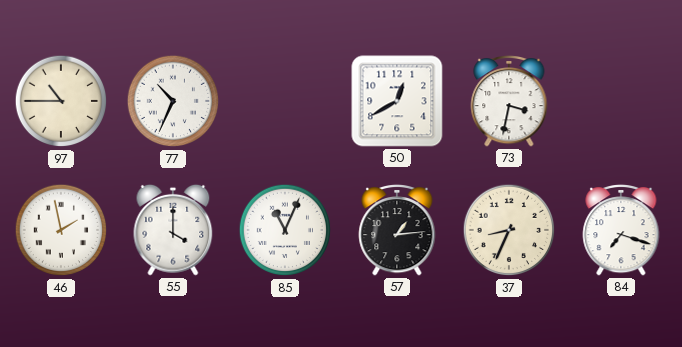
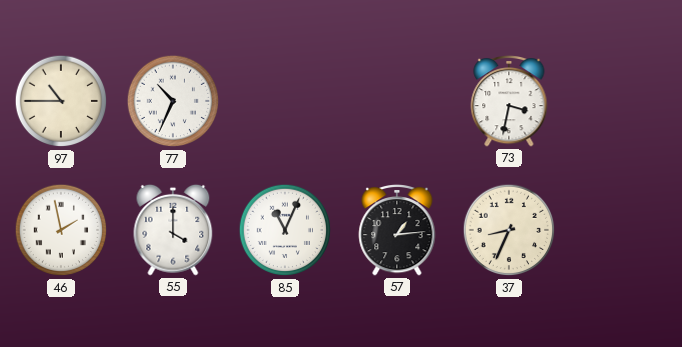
50: 12:40 -> none
84: 7:18 -> none
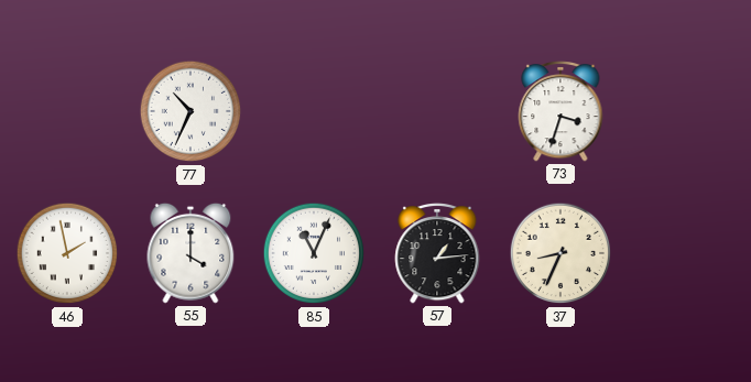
97: 10:45 -> none
73: 3:32 -> 3:33
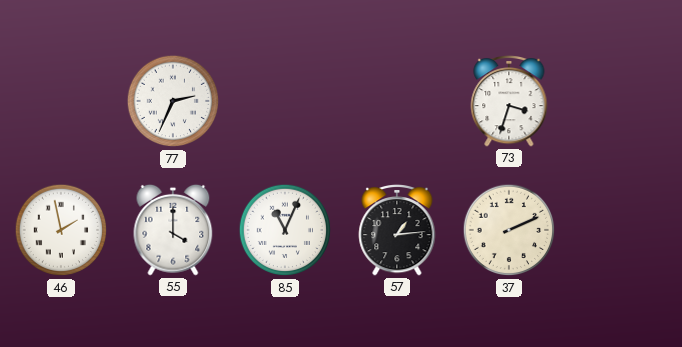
77: 10:34 -> 2:34
37: 8:34 -> 2:11
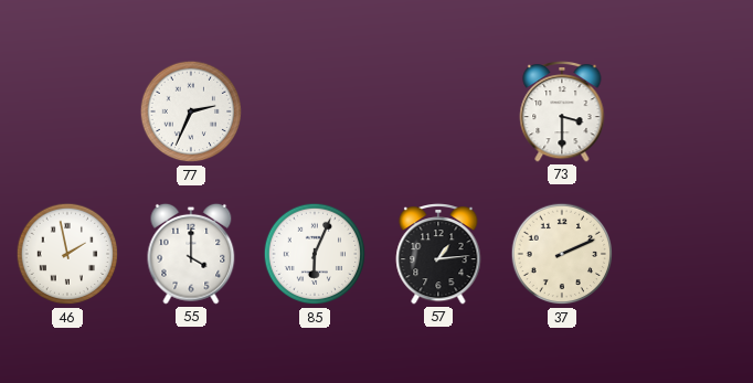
73: 3:33 -> 3:30
85: 11:04 -> 6:04
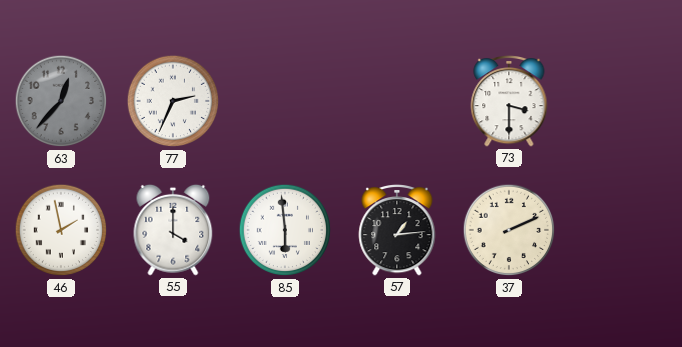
63: none -> 12:37
85: 6:04 -> 5:59
